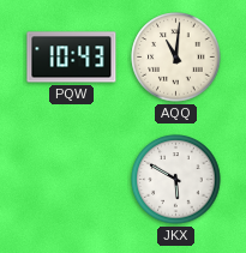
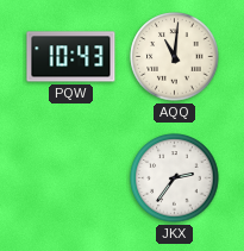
JKX: 5:50 -> 2:36
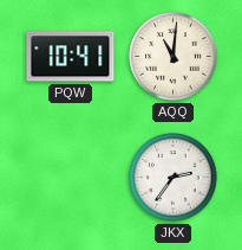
PQW: 10:43 -> 10:41
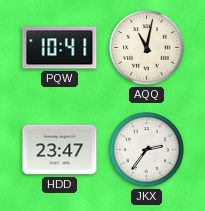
AQQ: 11:01 -> 11:02
HDD: none -> 23:47
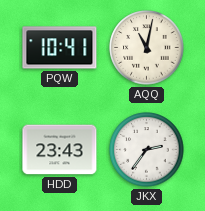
HDD: 23:47 -> 23:43
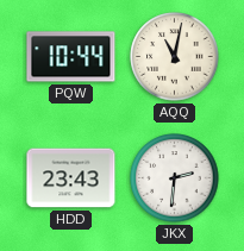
PQW: 10:41 -> 10:44
JKX: 2:36 -> 2:31
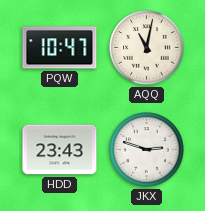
PQW: 10:44 -> 10:47
JKX: 2:31 -> 2:48
